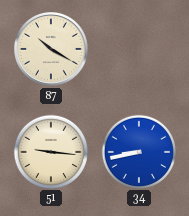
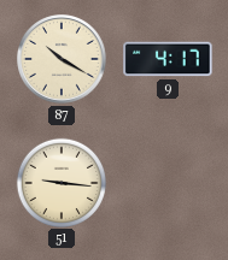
9: none -> 4:17
34: 8:43 -> none
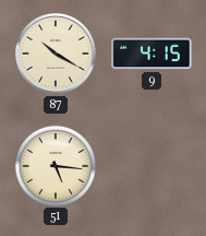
9: 4:17 -> 4:15
51: 9:16 -> 5:16
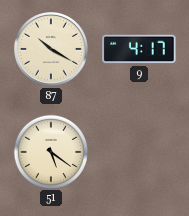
9: 4:15 -> 4:17
51: 5:16 -> 5:21
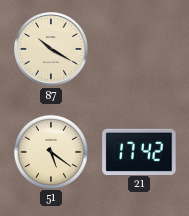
9: 4:17 -> none
21: none -> 17:42
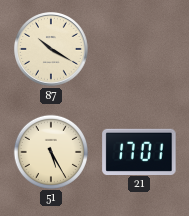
51: 5:21 -> 5:25
21: 17:42 -> 17:01
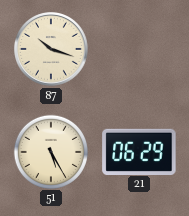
87: 10:20 -> 10:18
21: 17:01 -> 06:29
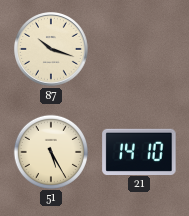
21: 06:29 -> 14:10
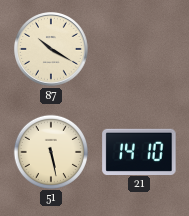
87: 10:18 -> 10:20
51: 5:25 -> 5:28
